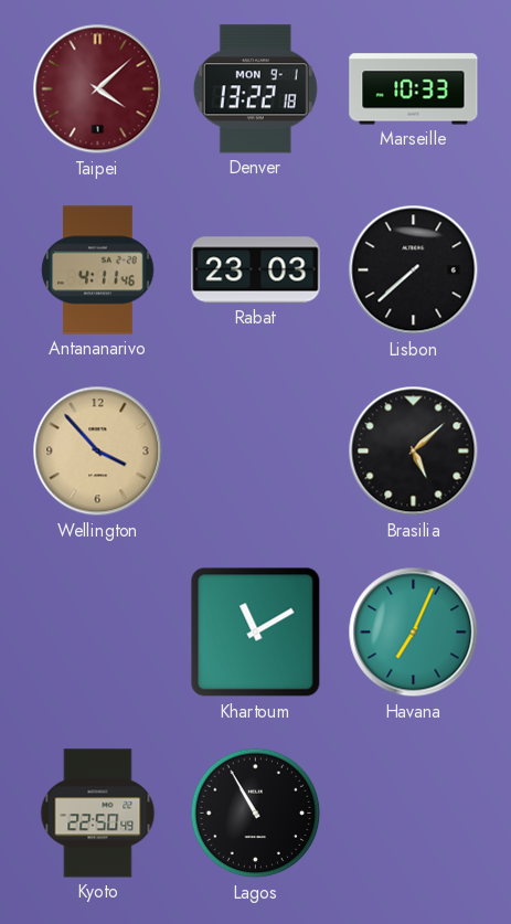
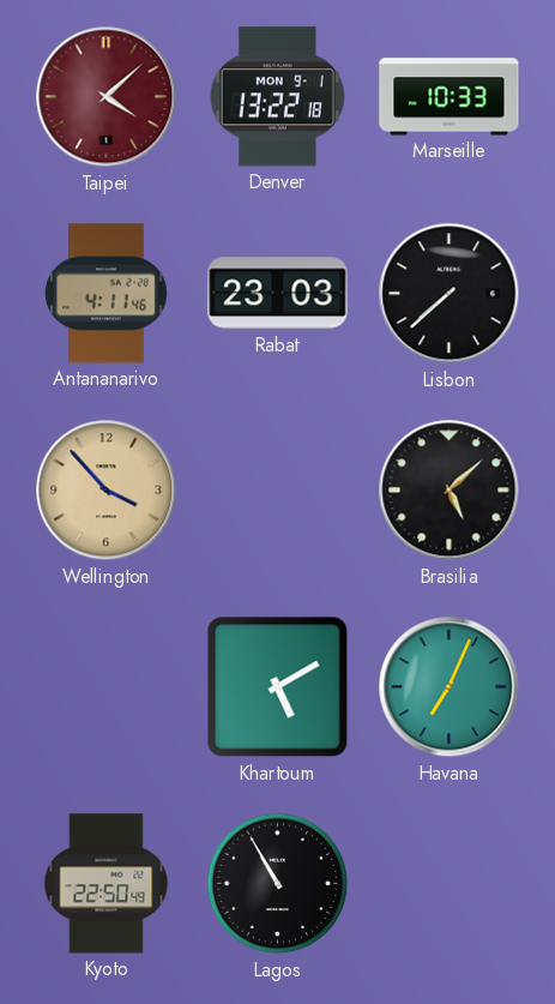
Khartoum: 11:10 -> 5:10
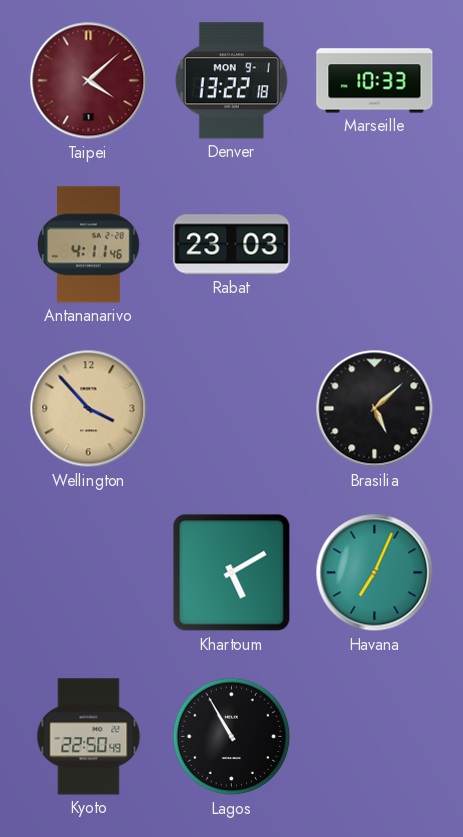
Lisbon: 7:38 -> none
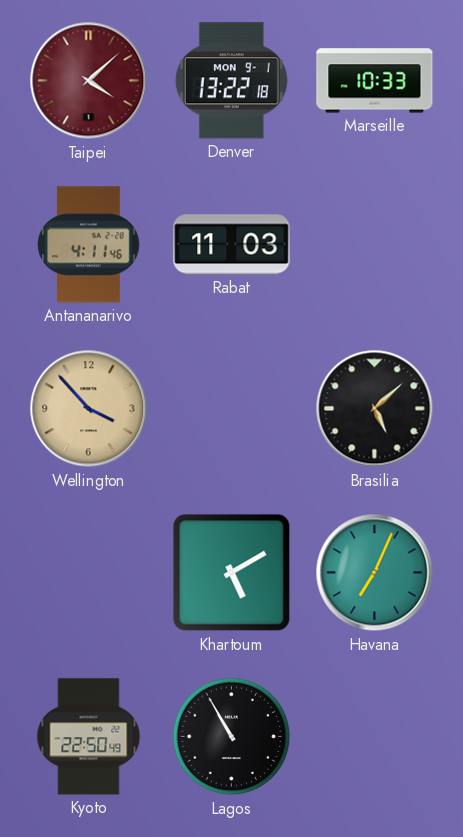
Rabat: 23:03 -> 11:03
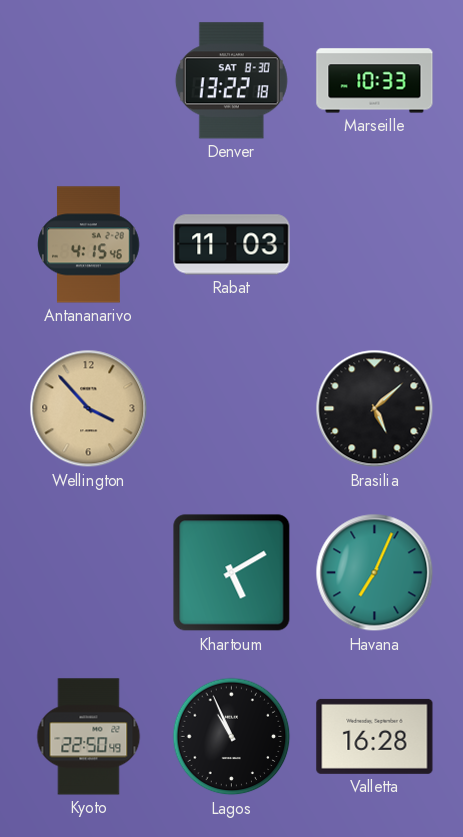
Taipei: 4:08 -> none
Denver date: MON 9-1 -> SAT 8-30
Antananarivo: 4:11 -> 4:15
Lagos: 10:55 -> 10:56
Valletta: none -> 16:28
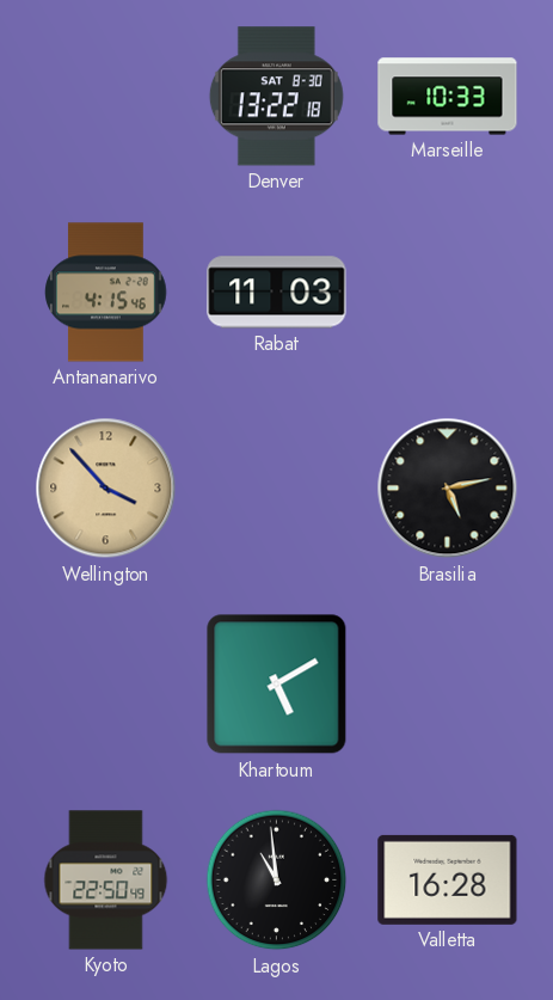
Brasilia: 5:08 -> 5:13
Havana: 7:04 -> none
Lagos: 10:56 -> 10:59
